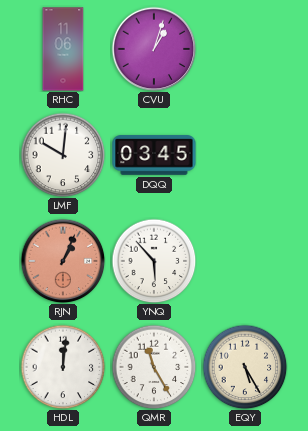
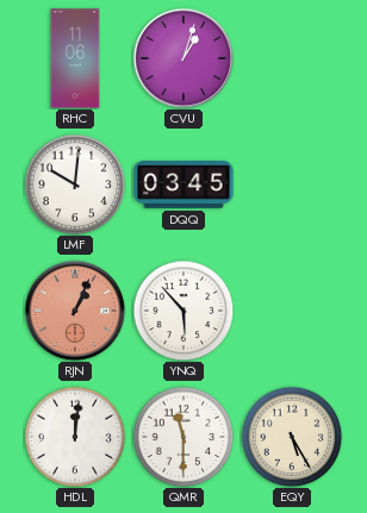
QMR: 11:25 -> 11:30
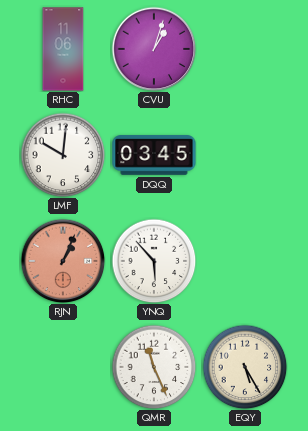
HDL: 12:01 -> none
QMR: 11:30 -> 11:26
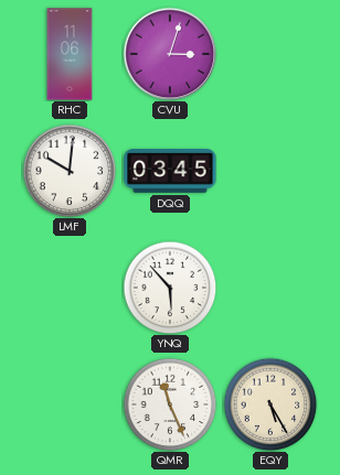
CVU: 1:03 -> 3:03
RJN: 1:04 -> none
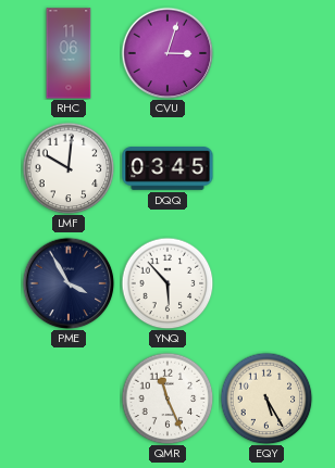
PME: none -> 3:55
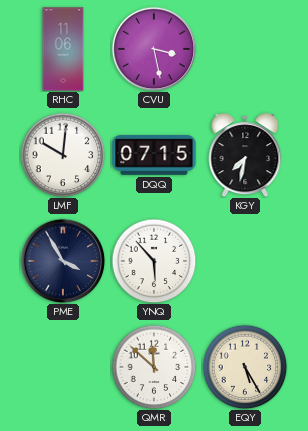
CVU: 3:03 -> 3:28
DQQ: 03:45 -> 07:15
KGY: none -> 7:32
QMR: 11:26 -> 11:52
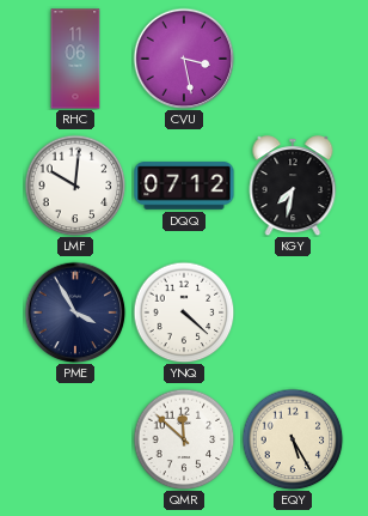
DQQ: 07:15 -> 07:12
YNQ: 5:53 -> 4:22
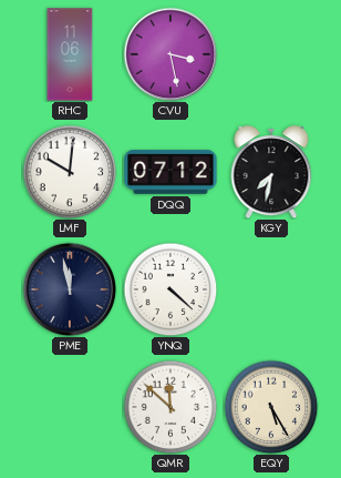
PME: 3:55 -> 11:58
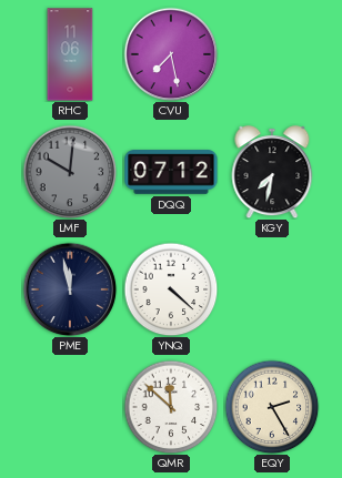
CVU: 3:28 -> 7:28
LMF dial: white -> grey
EQY: 5:25 -> 2:25
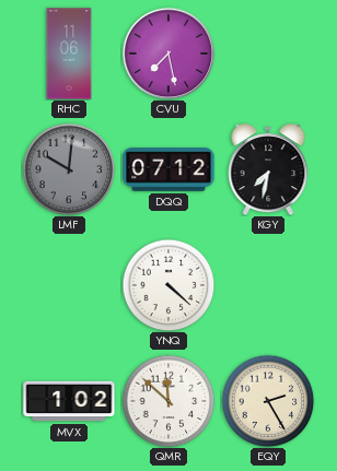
PME: 11:58 -> none
MVX: none -> 1:02
